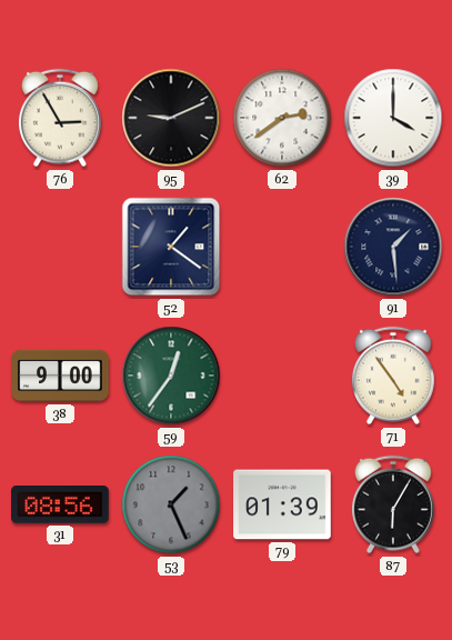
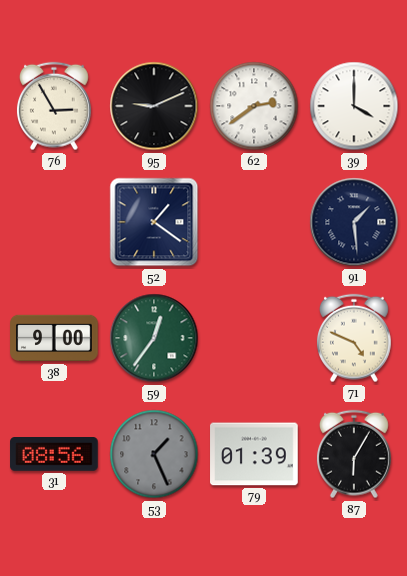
71: 4:54 -> 4:49
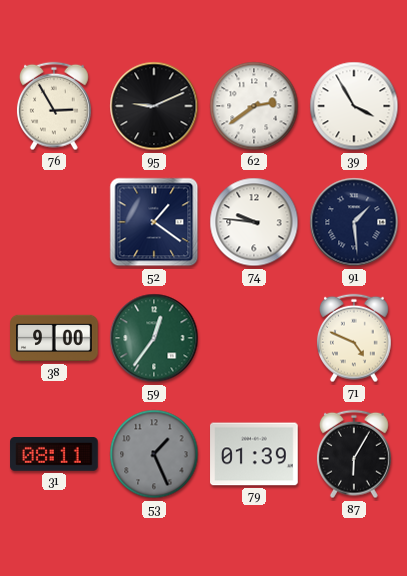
39: 4:00 -> 3:55
74: none -> 9:46
31: 08:56 -> 08:11
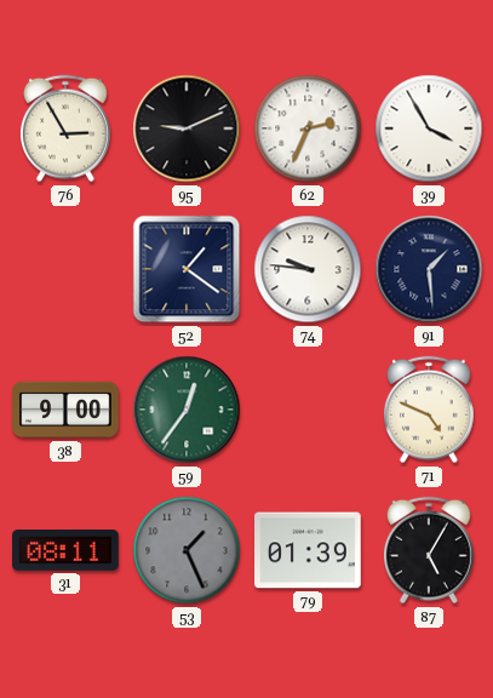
62: 2:39 -> 2:34
87: 6:05 -> 5:05
